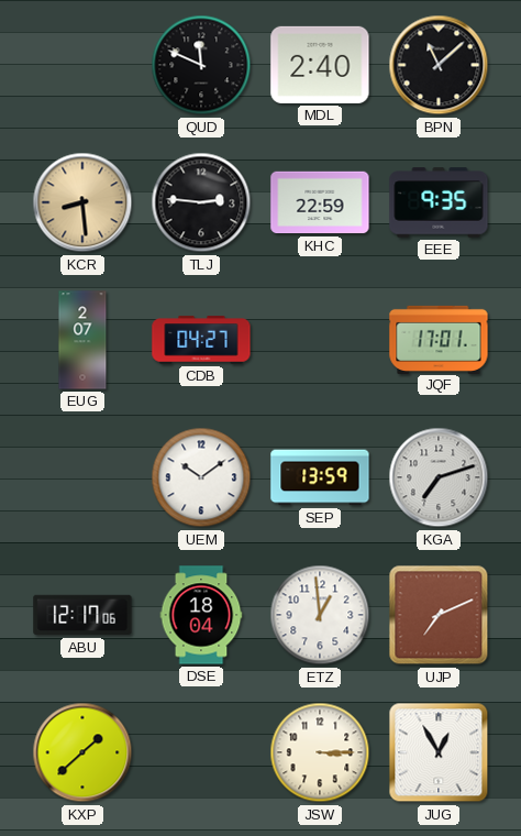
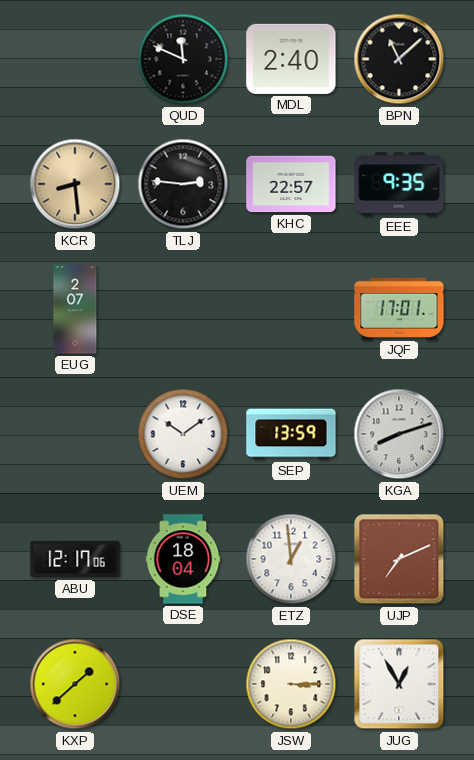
KHC: 22:59 -> 22:57
CDB: 04:27 -> none
KGA: 7:12 -> 8:12
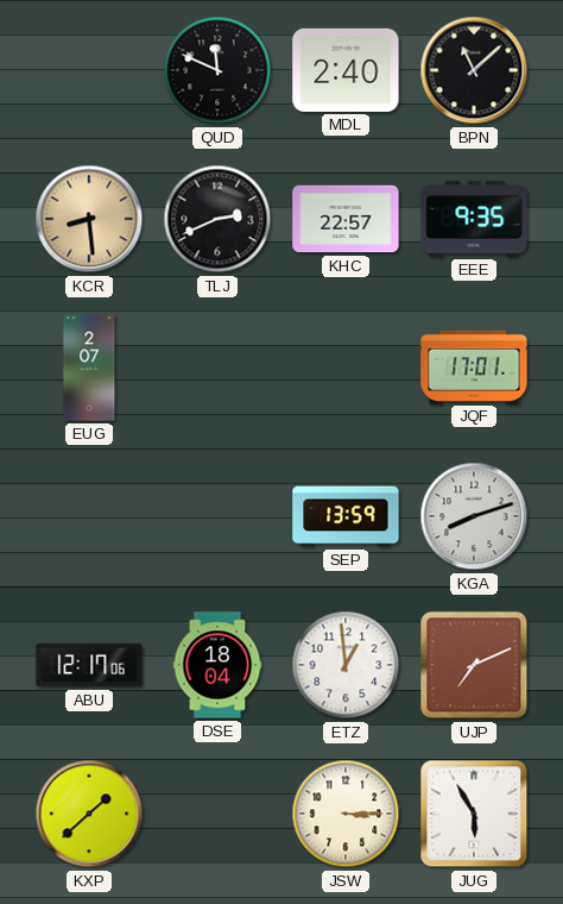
TLJ: 2:46 -> 2:41
UEM: 10:09 -> none
JUG: 12:55 -> 5:55
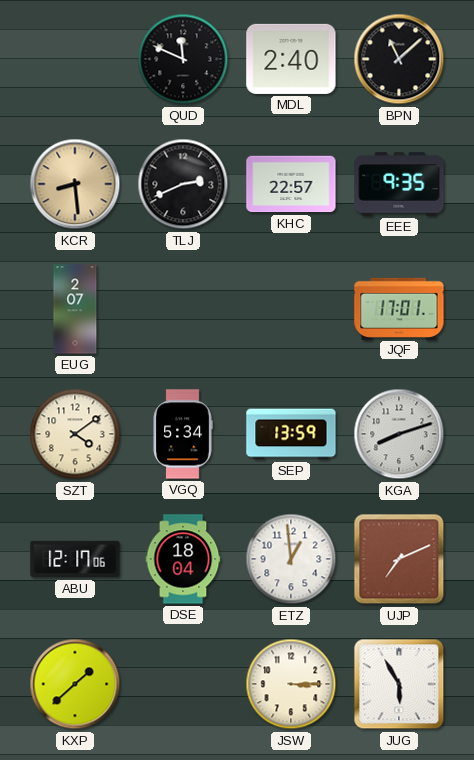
SZT: none -> 4:09
VGQ: none -> 5:34
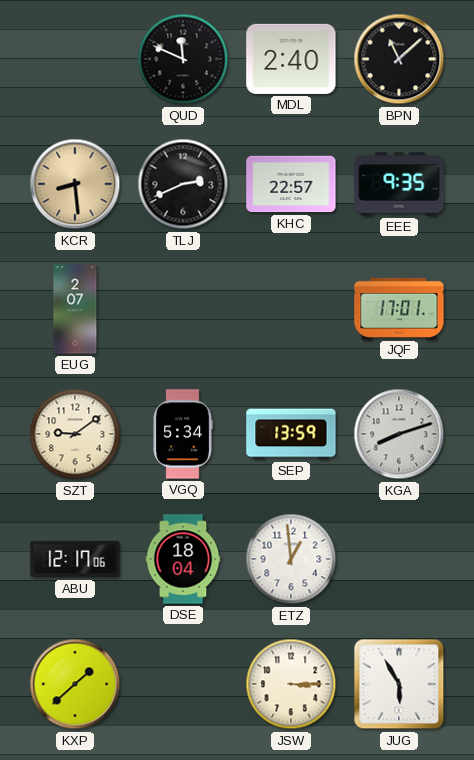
SZT: 4:09 -> 9:09
UJP: 7:11 -> none
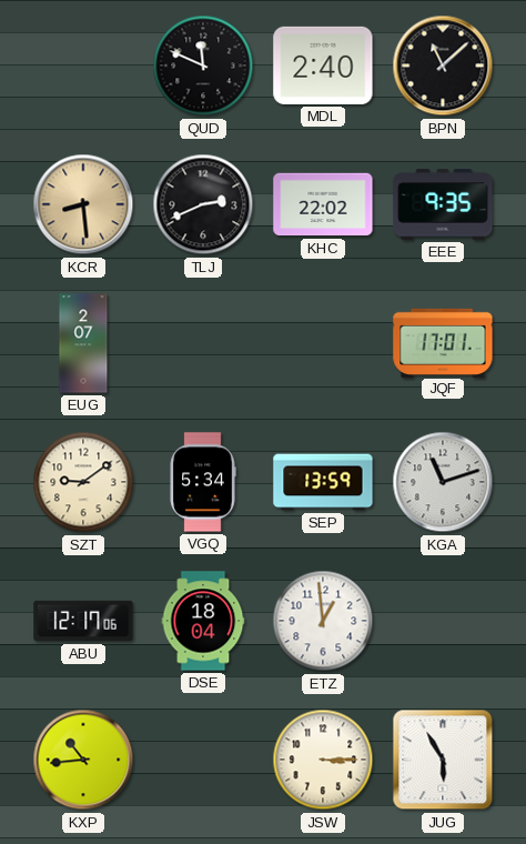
KHC: 22:57 -> 22:02
KGA: 8:12 -> 11:12
KXP: 1:38 -> 10:44
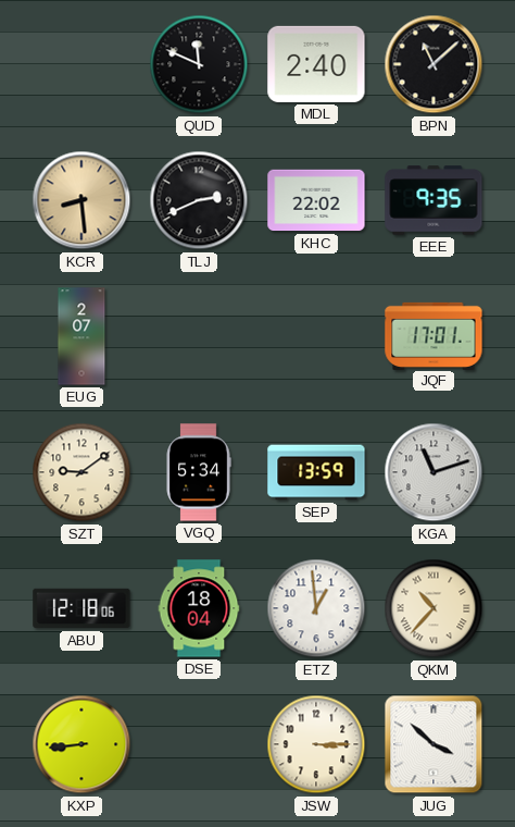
ABU: 12:17 -> 12:18
QKM: none -> 10:37
KXP: 10:44 -> 8:44
JUG: 5:55 -> 3:52
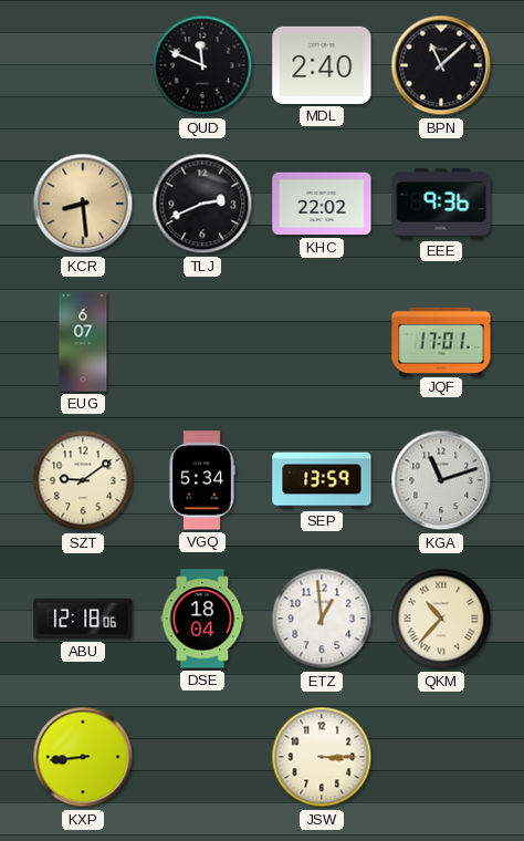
EEE: 9:35 -> 9:36
EUG: 2:07 -> 6:07
JUG: 3:52 -> none
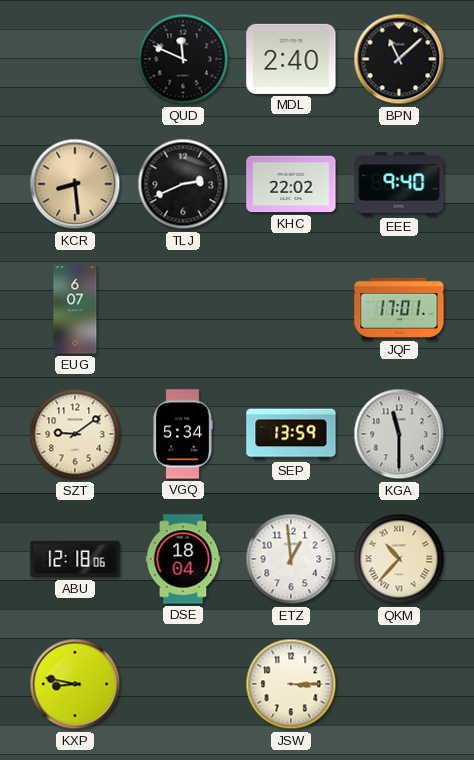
EEE: 9:36 -> 9:40
KGA: 11:12 -> 11:30
KXP: 8:44 -> 8:47
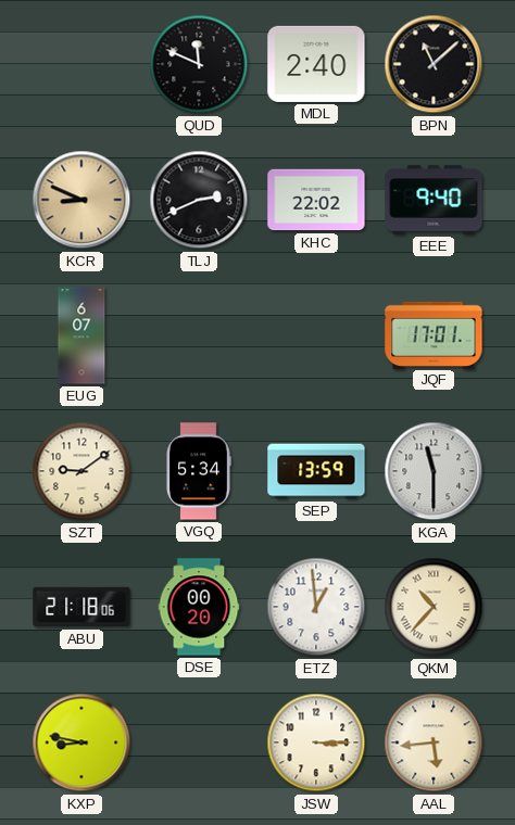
KCR: 8:29 -> 8:49
ABU: 12:18 -> 21:18
DSE: 18:04 -> 00:20
AAL: none -> 5:44
